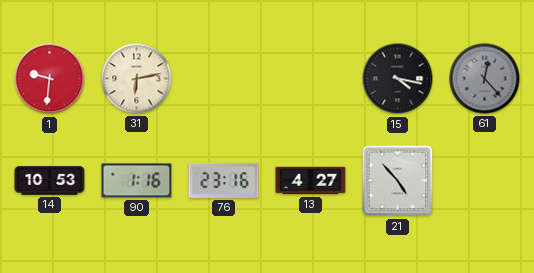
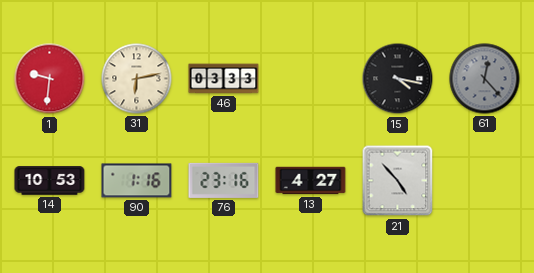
46: none -> 03:33
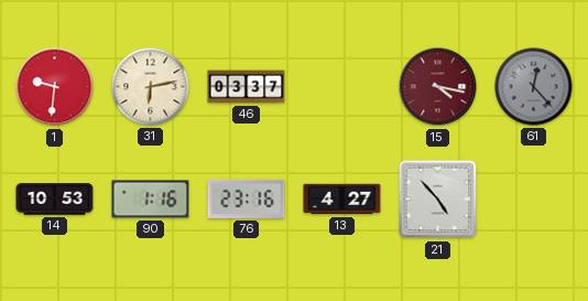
46: 03:33 -> 03:37
15 dial: black -> burgundy
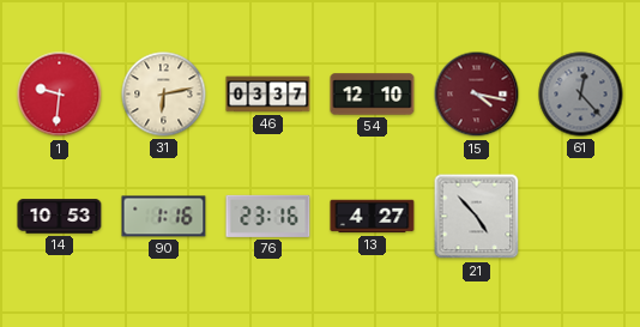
54: none -> 12:10
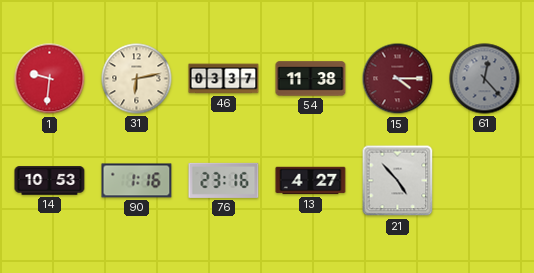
54: 12:10 -> 11:38
15: 4:17 -> 4:15
